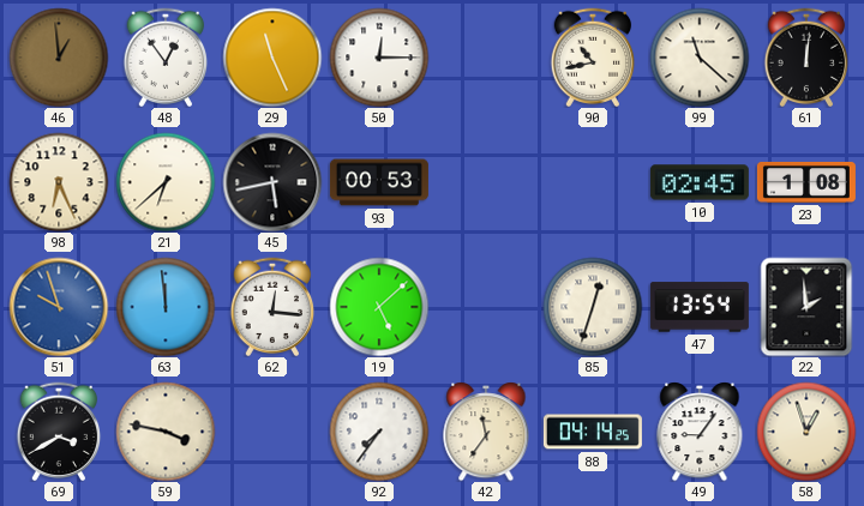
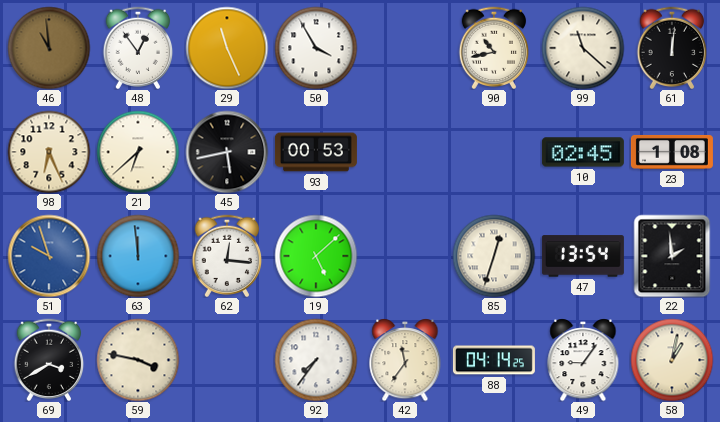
46: 12:59 -> 10:59
50: 12:15 -> 3:55
58: 12:57 -> 1:02
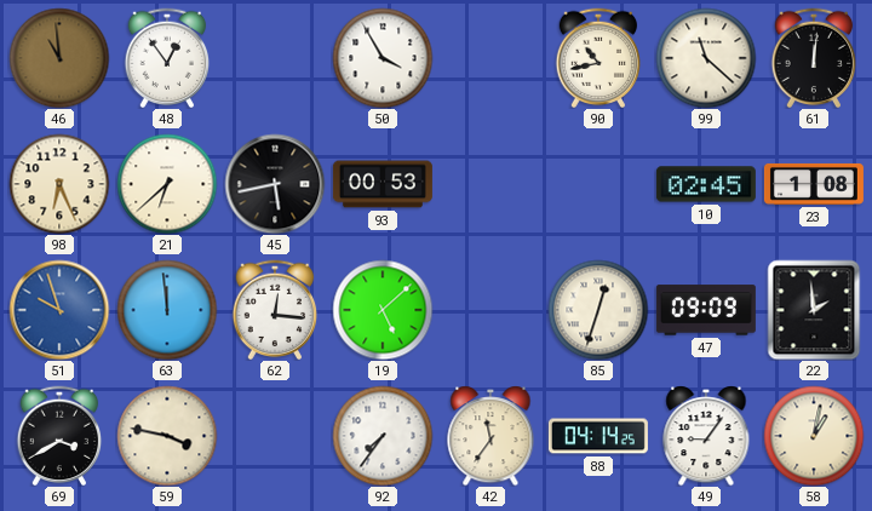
29: 11:26 -> none
47: 13:54 -> 09:09
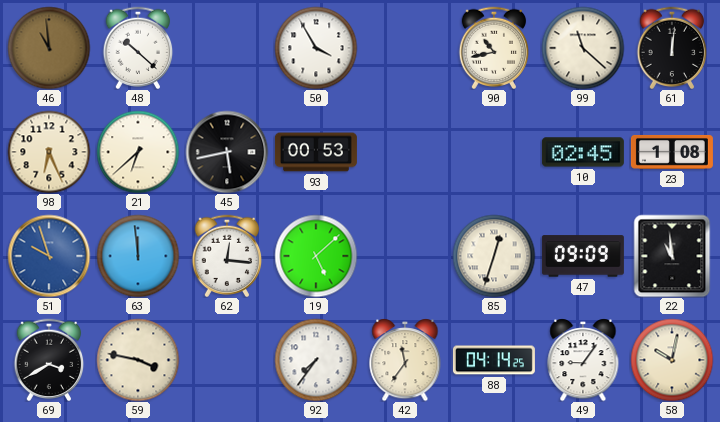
48: 12:54 -> 10:22
22: 1:59 -> 10:59
58: 1:02 -> 10:02
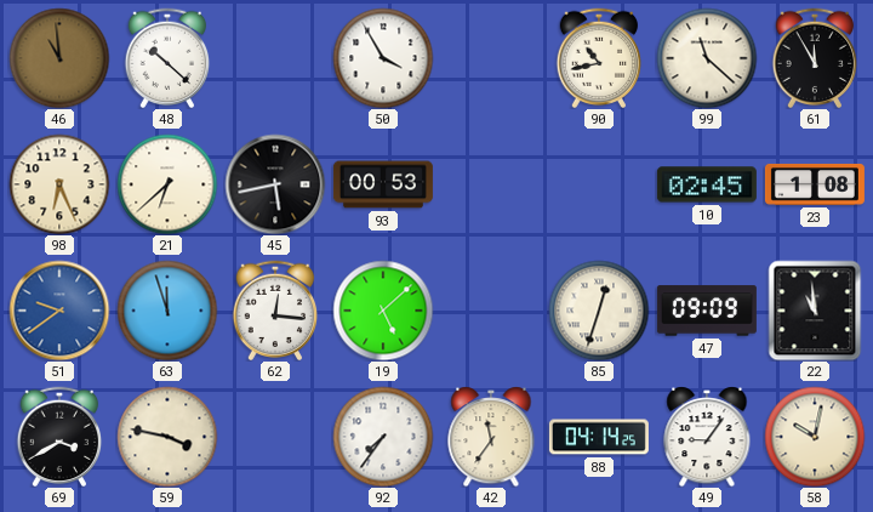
61: 12:01 -> 11:55
51: 9:57 -> 9:39
63: 11:59 -> 11:57
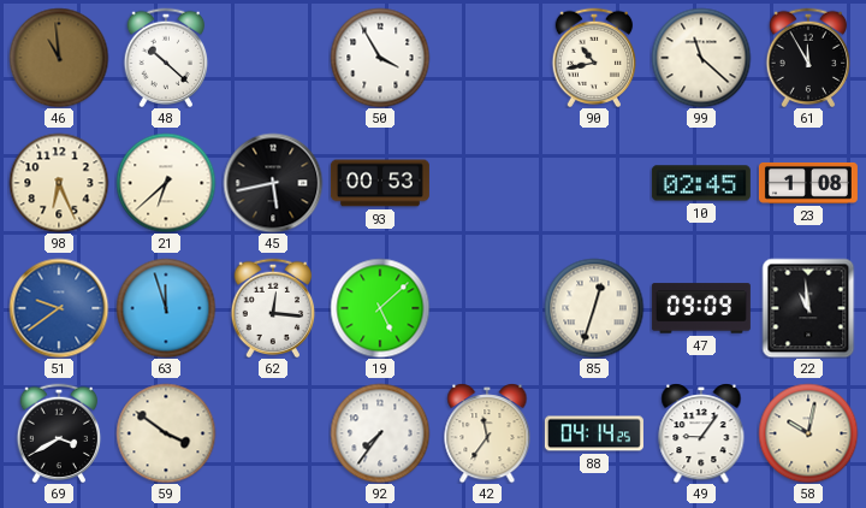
59: 3:47 -> 3:51
